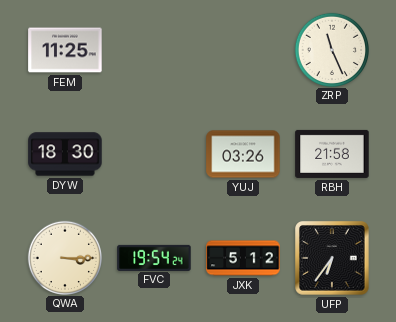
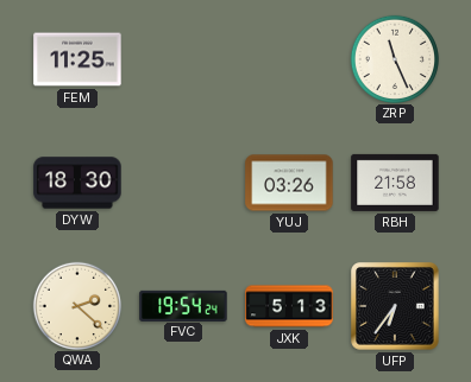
QWA: 3:15 -> 2:22
JXK: 5:12 -> 5:13
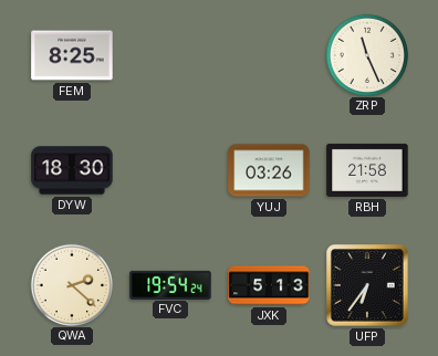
FEM: 11:25 -> 8:25
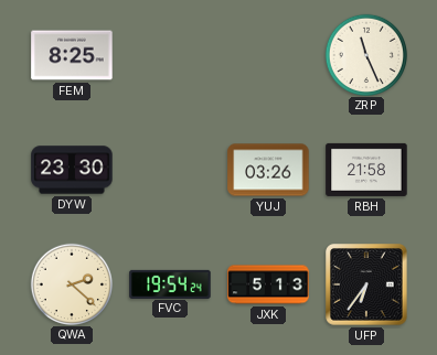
DYW: 18:30 -> 23:30
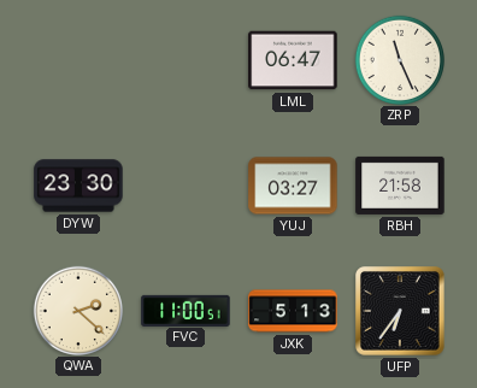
FEM: 8:25 -> none
LML: none -> 06:47
YUJ: 03:26 -> 03:27
FVC: 19:54 -> 11:00
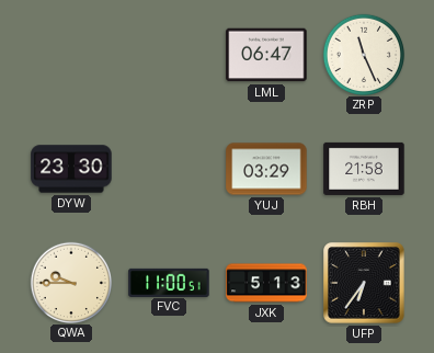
YUJ: 03:27 -> 03:29
QWA: 2:22 -> 9:45
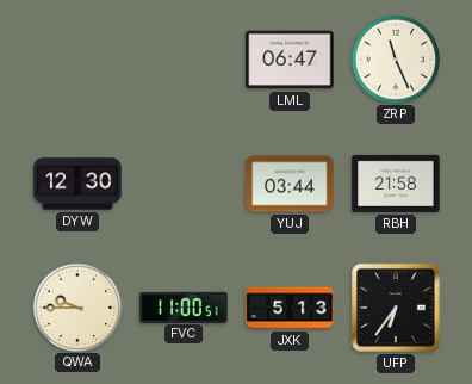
DYW: 23:30 -> 12:30
YUJ: 03:29 -> 03:44
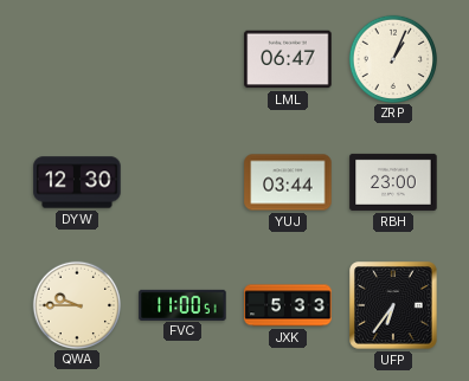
ZRP: 11:26 -> 1:04
RBH: 21:58 -> 23:00
JXK: 5:13 -> 5:33
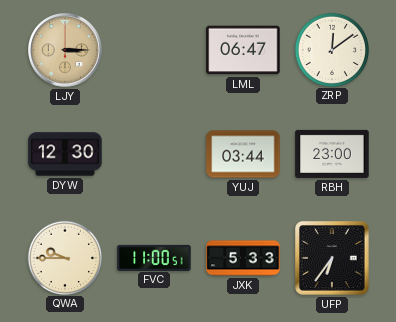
LJY: none -> 3:15
ZRP: 1:04 -> 12:09
